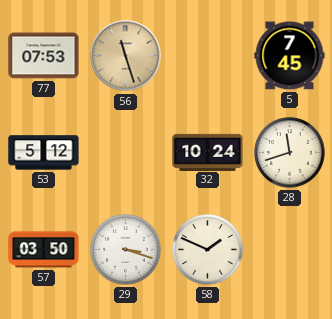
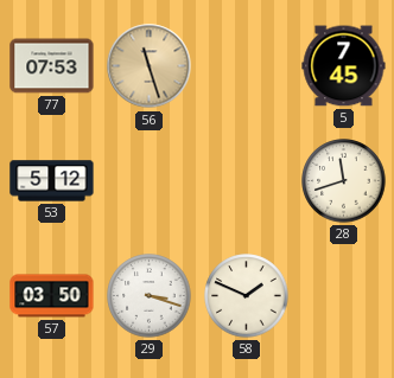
32: 10:24 -> none
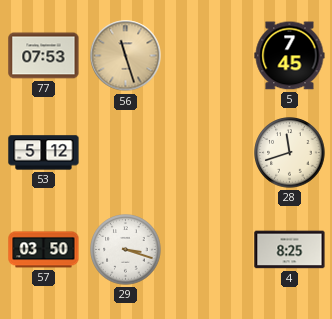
58: 1:49 -> none
4: none -> 8:25
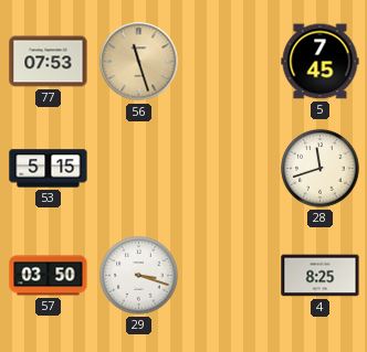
53: 5:12 -> 5:15
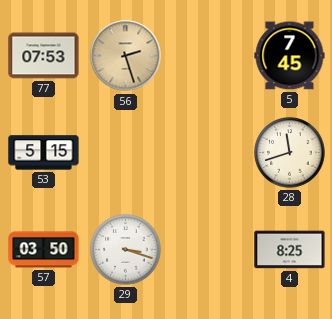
56: 11:27 -> 2:27
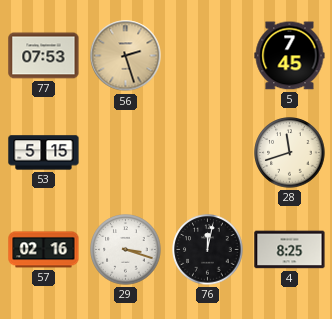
57: 03:50 -> 02:16
76: none -> 12:02
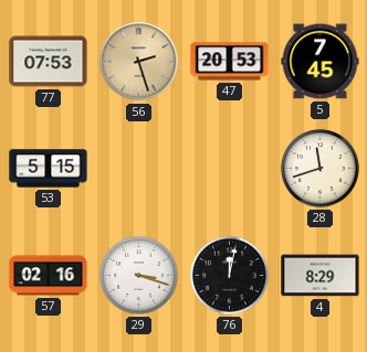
47: none -> 20:53
4: 8:25 -> 8:29
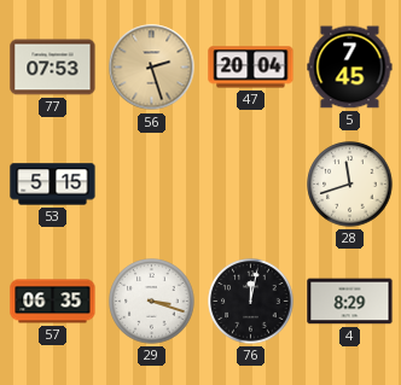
47: 20:53 -> 20:04
57: 02:16 -> 06:35
